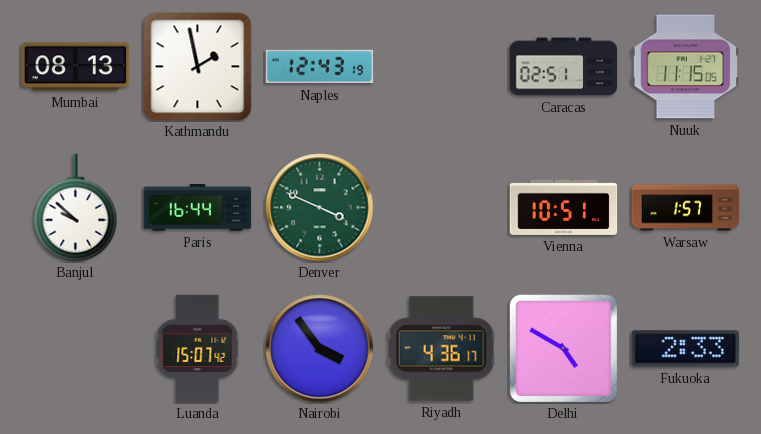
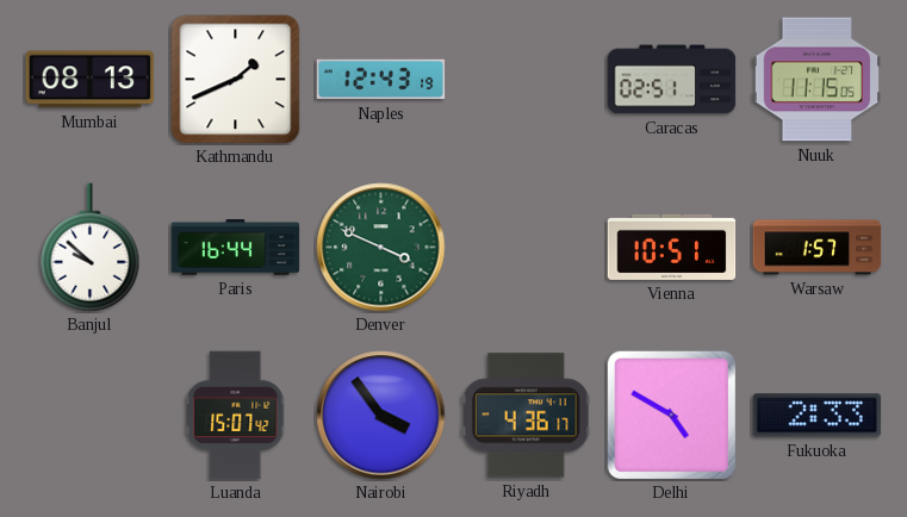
Kathmandu: 1:58 -> 1:41
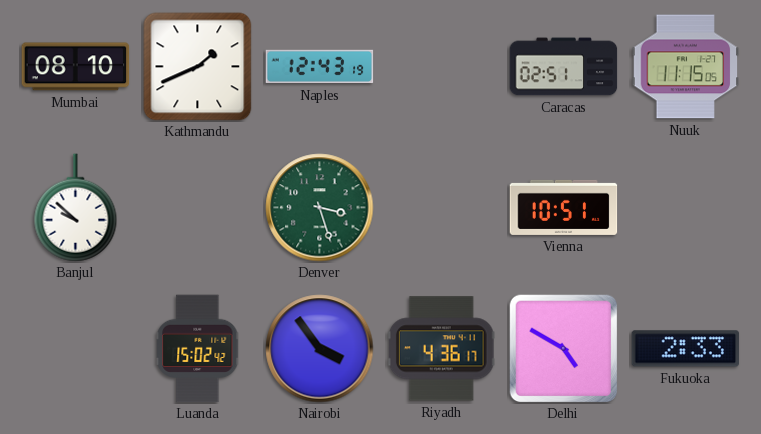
Mumbai: 08:13 -> 08:10
Paris: 16:44 -> none
Denver: 3:49 -> 3:27
Warsaw: 1:57 -> none
Luanda: 15:07 -> 15:02
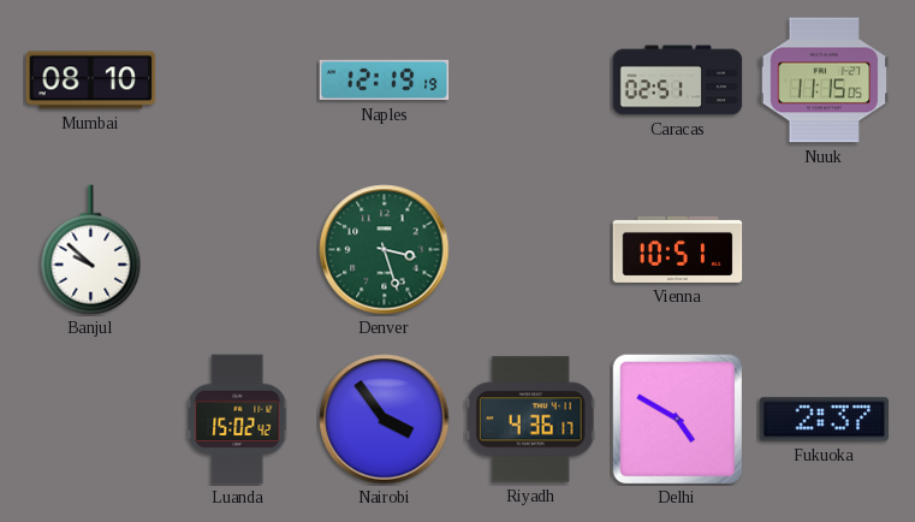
Kathmandu: 1:41 -> none
Naples: 12:43 -> 12:19
Fukuoka: 2:33 -> 2:37
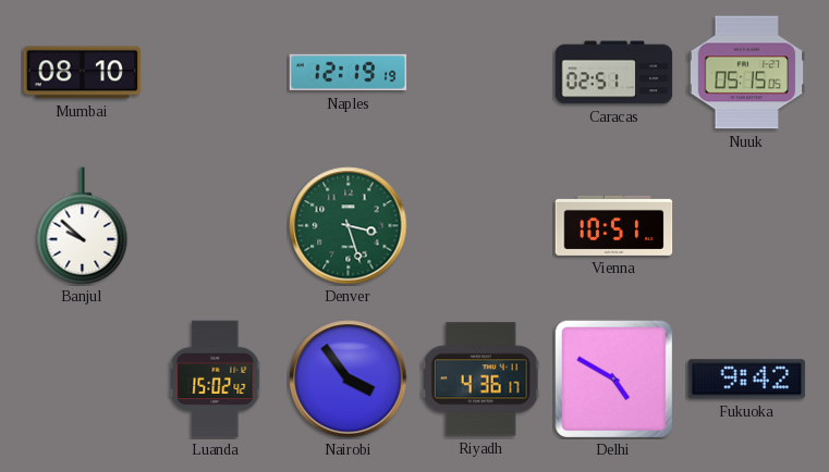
Nuuk: 11:15 -> 05:15
Fukuoka: 2:37 -> 9:42
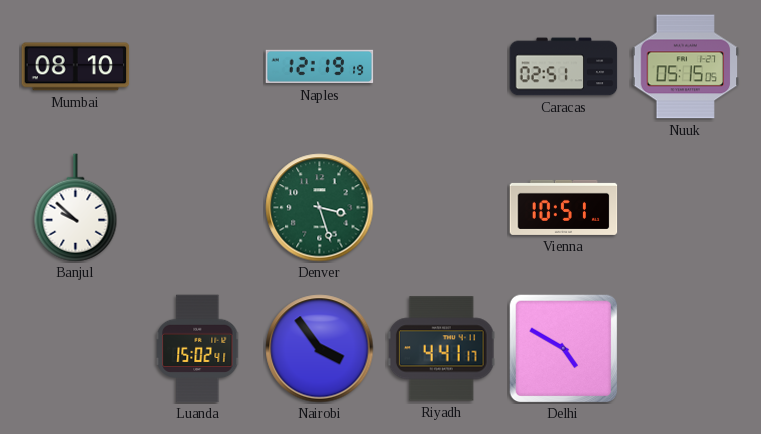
Luanda: 15:02:42 -> 15:02:41
Riyadh: 4:36 -> 4:41
Fukuoka: 9:42 -> none
